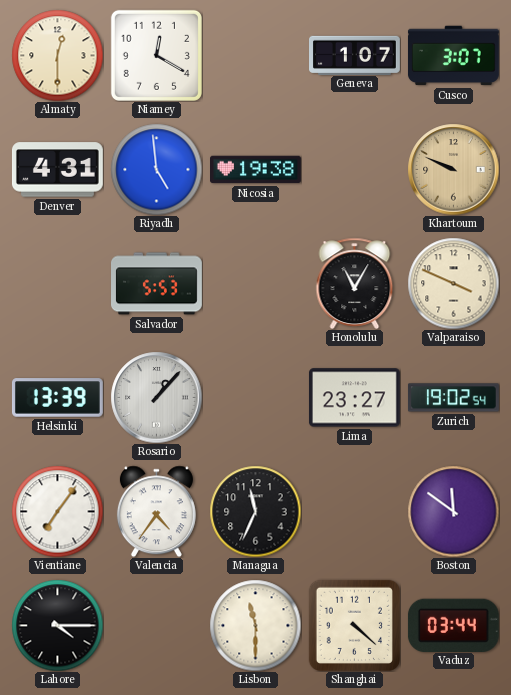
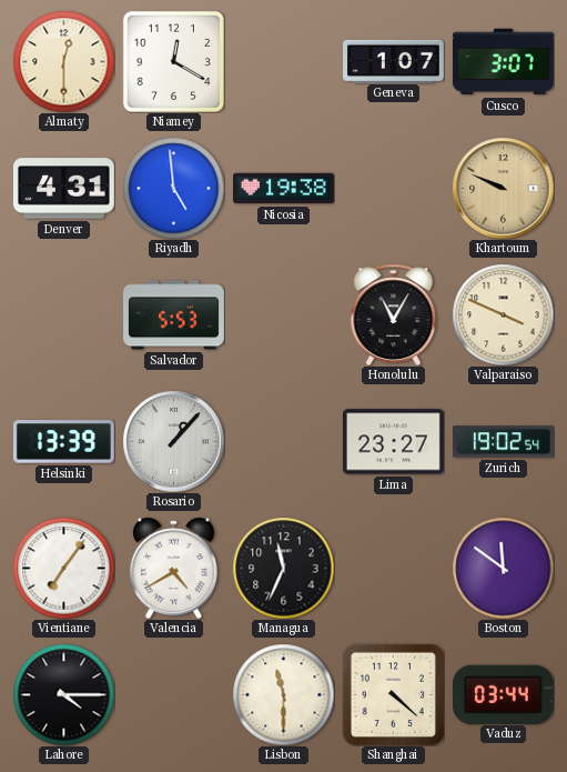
Valencia: 4:36 -> 4:40
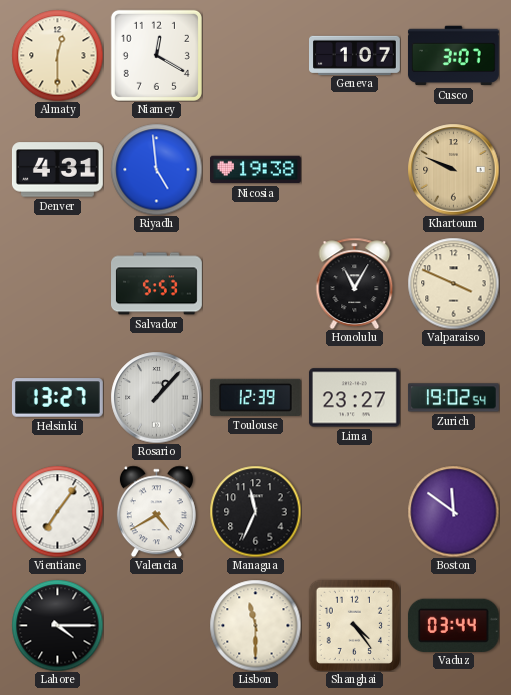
Helsinki: 13:39 -> 13:27
Toulouse: none -> 12:39
Shanghai: 4:22 -> 4:24
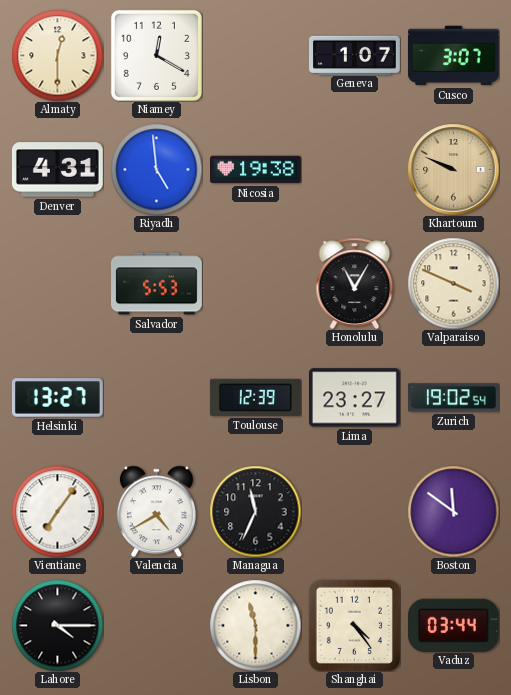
Rosario: 1:07 -> none
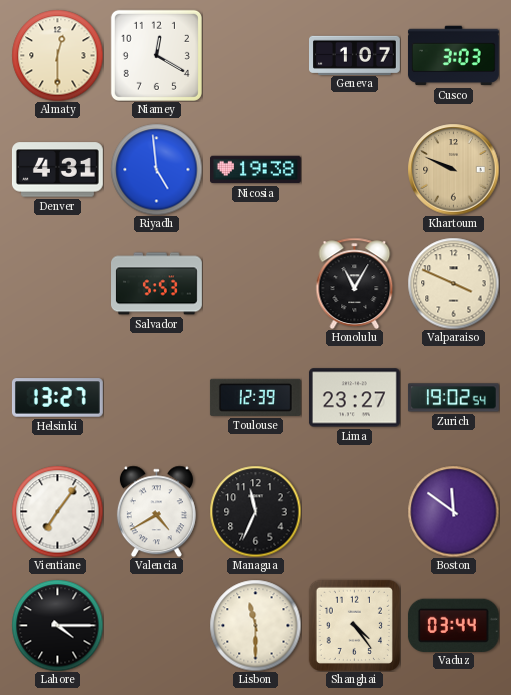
Cusco: 3:07 -> 3:03
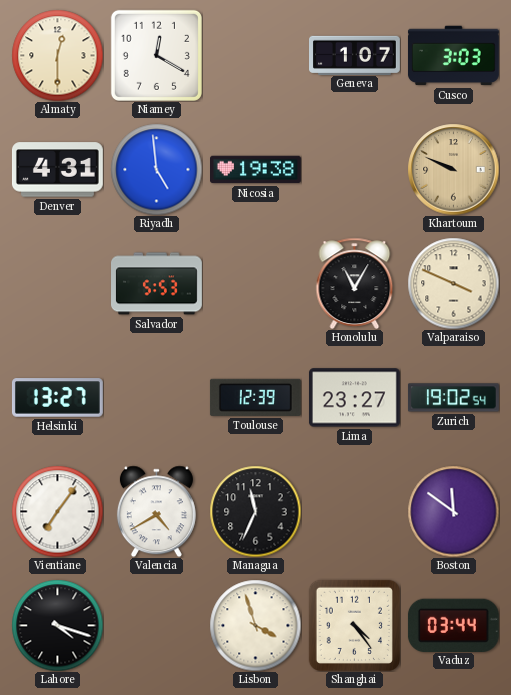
Lahore: 4:15 -> 4:18
Lisbon: 11:30 -> 3:57
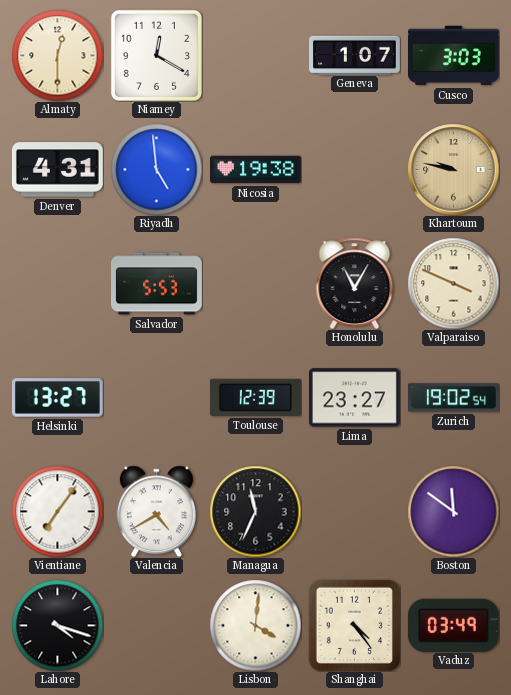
Khartoum: 9:49 -> 9:47
Lisbon: 3:57 -> 4:01
Vaduz: 03:44 -> 03:49
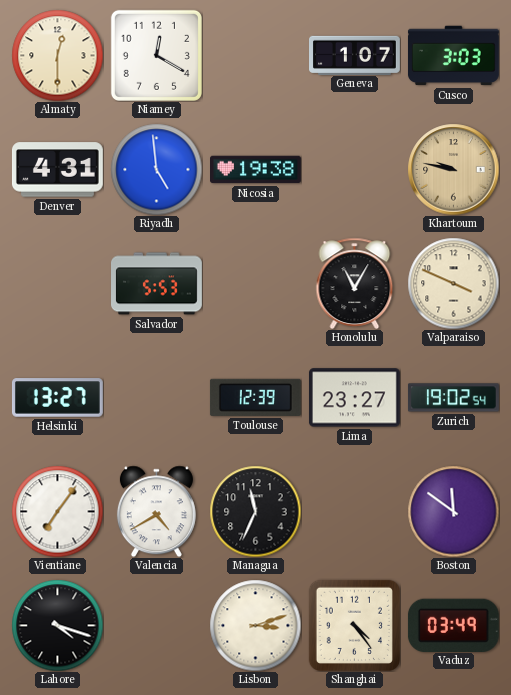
Lisbon: 4:01 -> 3:12
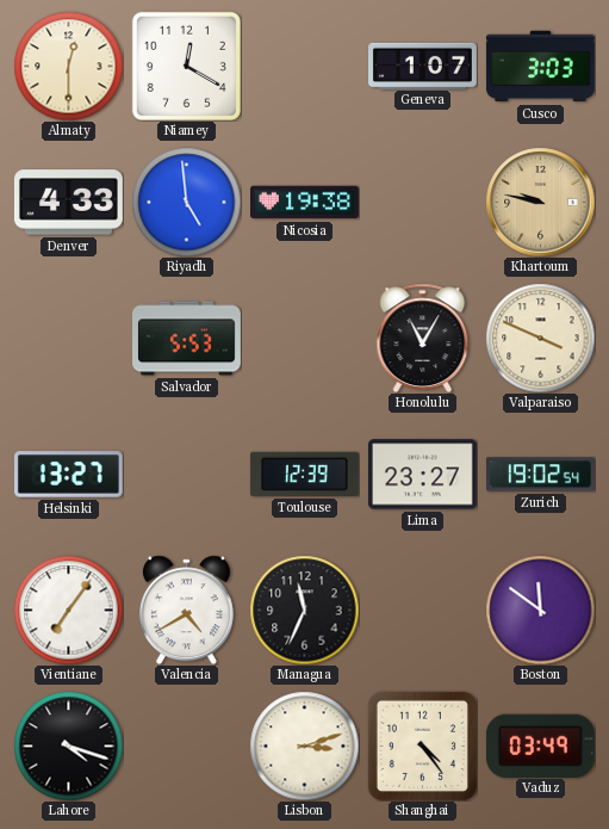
Denver: 4:31 -> 4:33
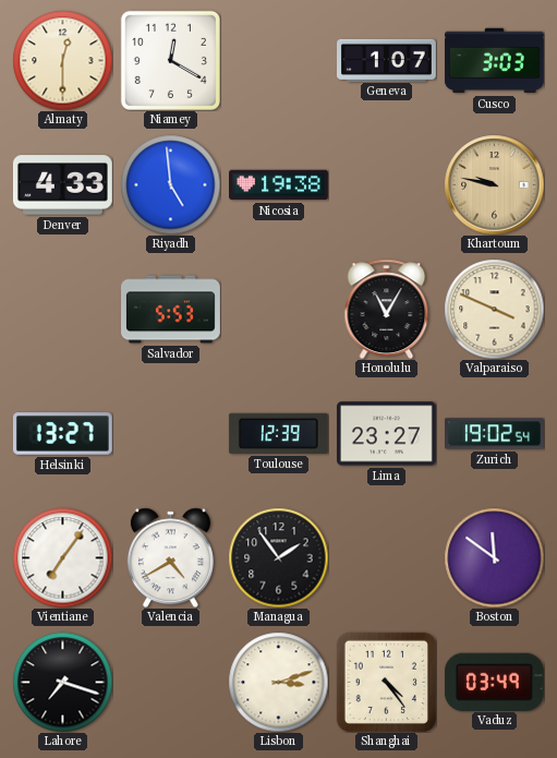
Managua: 11:34 -> 1:54
Lahore: 4:18 -> 7:18
